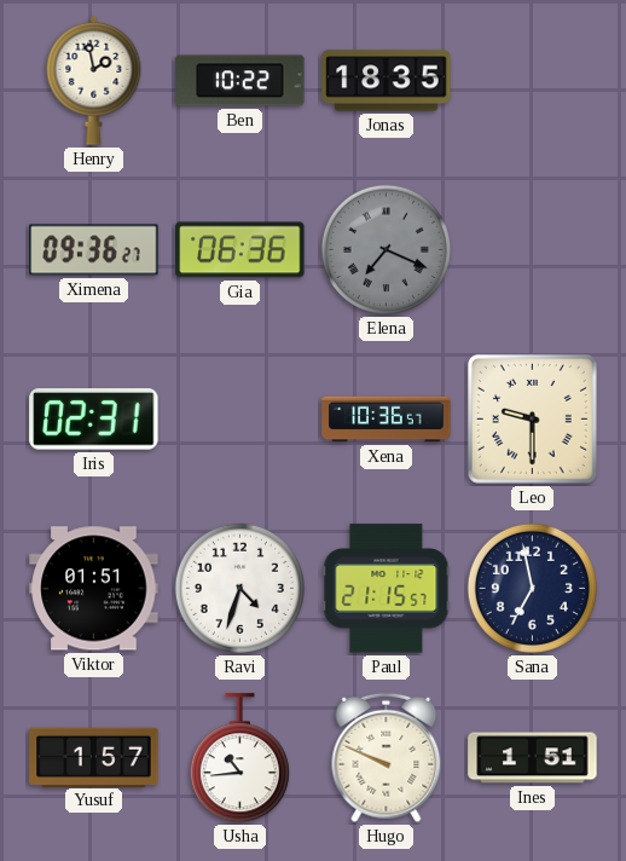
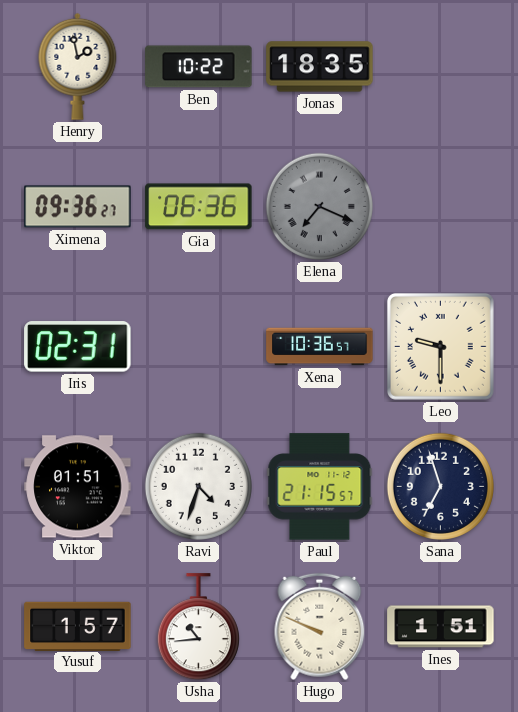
Sana: 6:58 -> 6:57
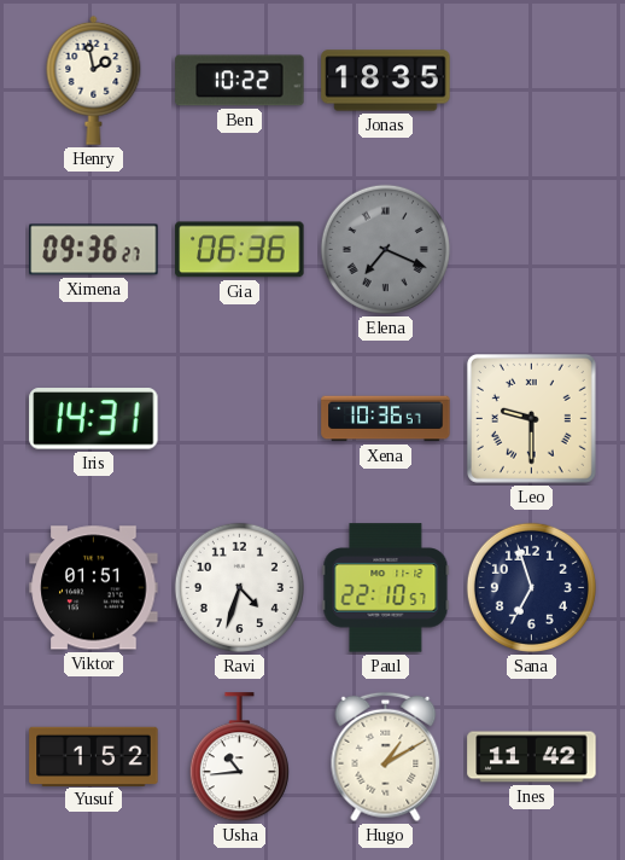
Iris: 02:31 -> 14:31
Paul: 21:15 -> 22:10
Yusuf: 1:57 -> 1:52
Hugo: 9:49 -> 1:10
Ines: 1:51 -> 11:42
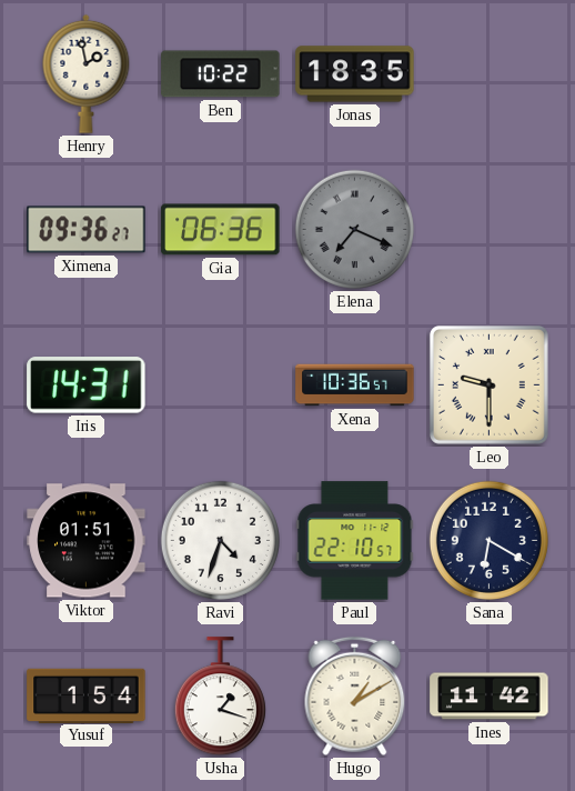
Sana: 6:57 -> 6:20
Yusuf: 1:52 -> 1:54
Usha: 10:44 -> 1:18
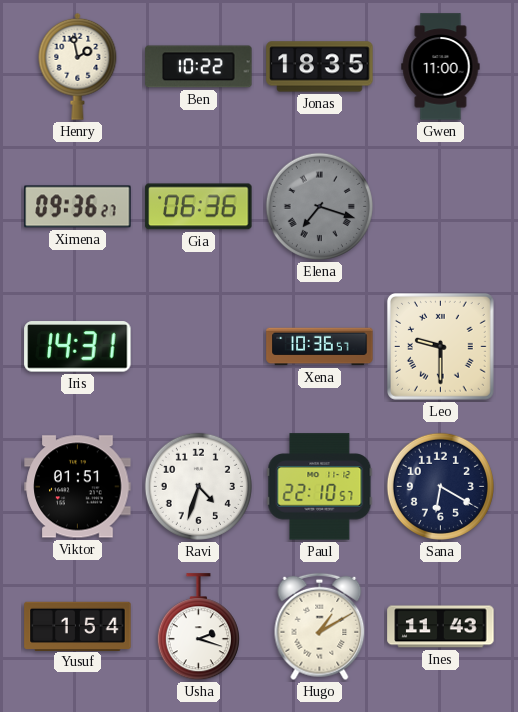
Gwen: none -> 11:00
Elena: 7:19 -> 7:18
Usha: 1:18 -> 2:18
Ines: 11:42 -> 11:43
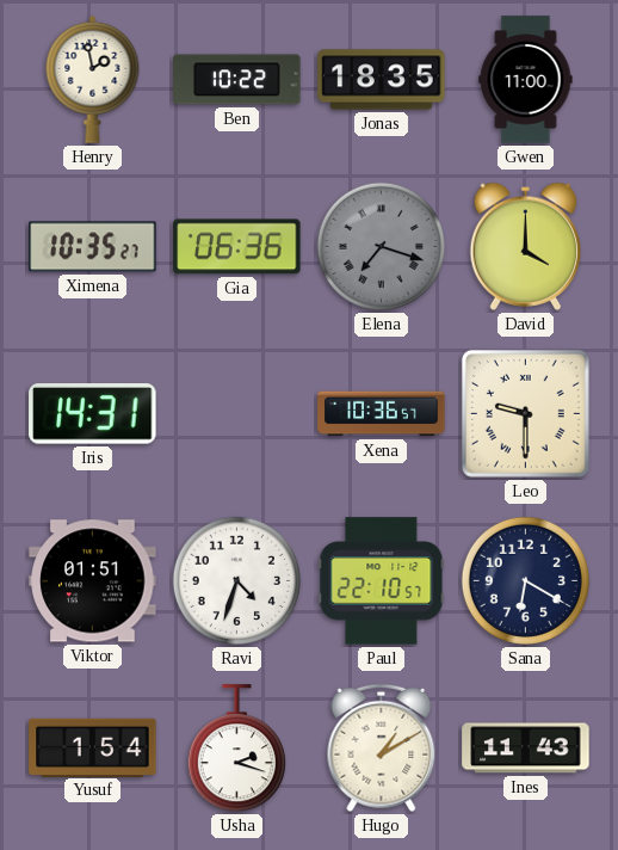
Ximena: 09:36 -> 10:35
David: none -> 4:00
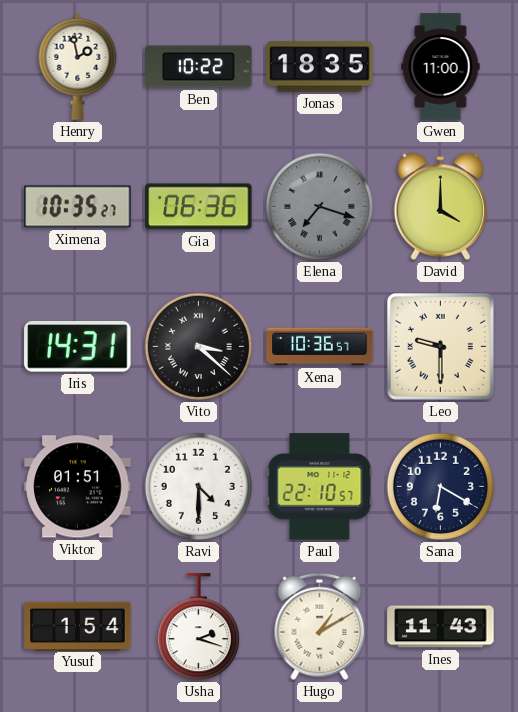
Vito: none -> 3:22
Ravi: 4:33 -> 4:30
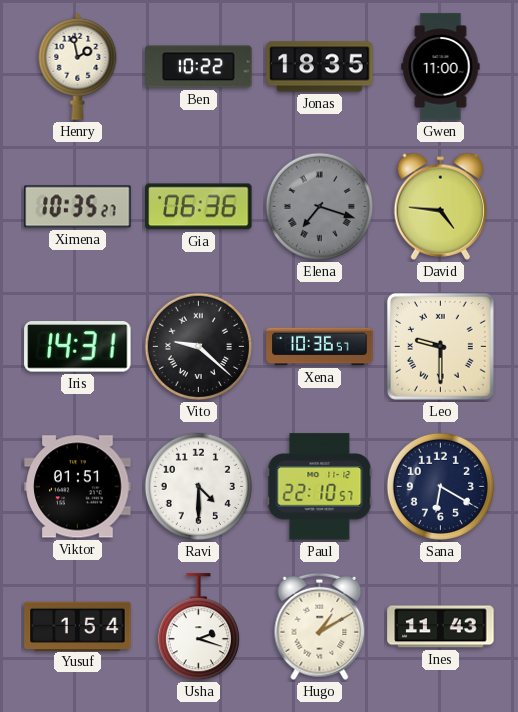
David: 4:00 -> 4:46
Vito: 3:22 -> 9:22
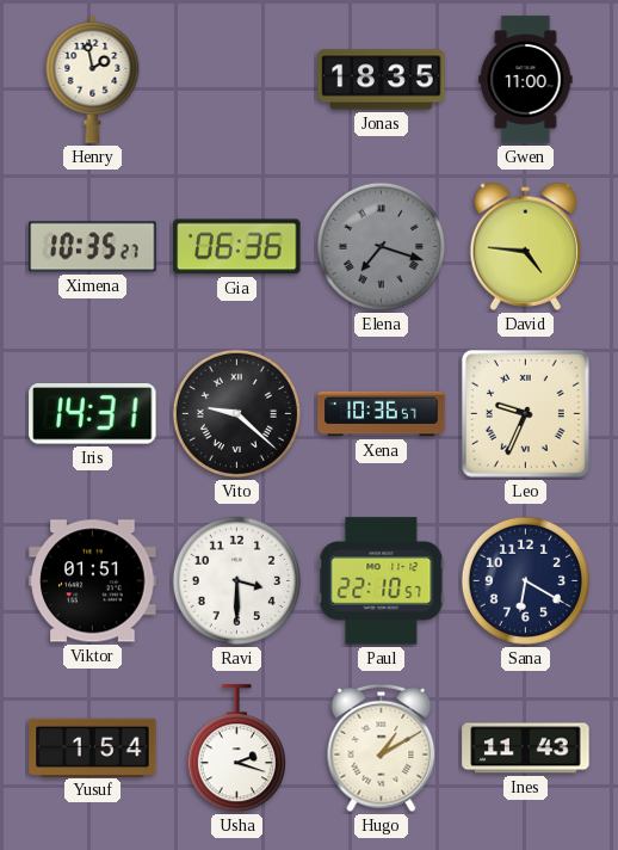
Ben: 10:22 -> none
Leo: 9:30 -> 9:34
Ravi: 4:30 -> 3:30
